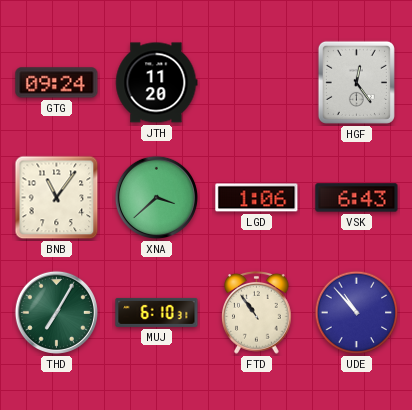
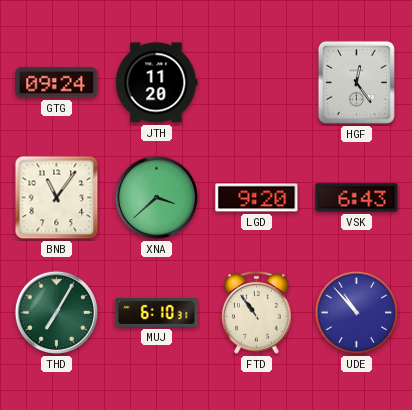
LGD: 1:06 -> 9:20
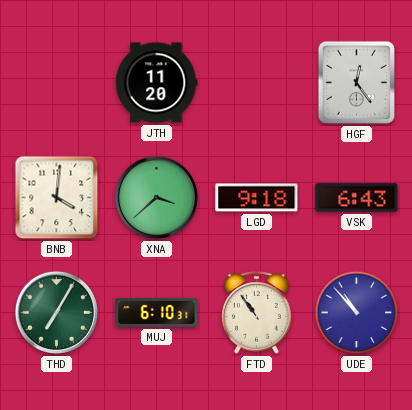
GTG: 09:24 -> none
BNB: 11:06 -> 4:01
LGD: 9:20 -> 9:18
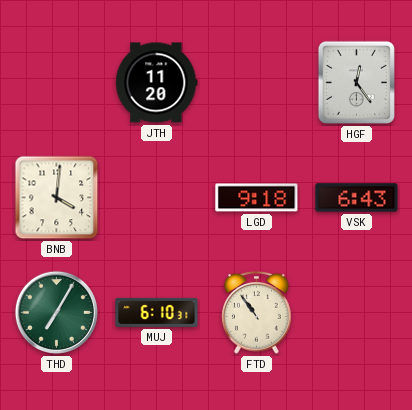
XNA: 3:38 -> none
UDE: 10:53 -> none
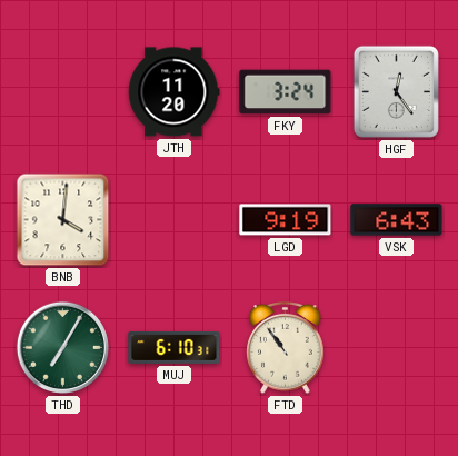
FKY: none -> 3:24
LGD: 9:18 -> 9:19
